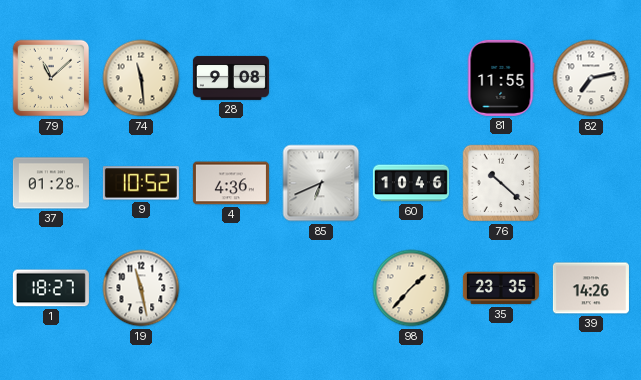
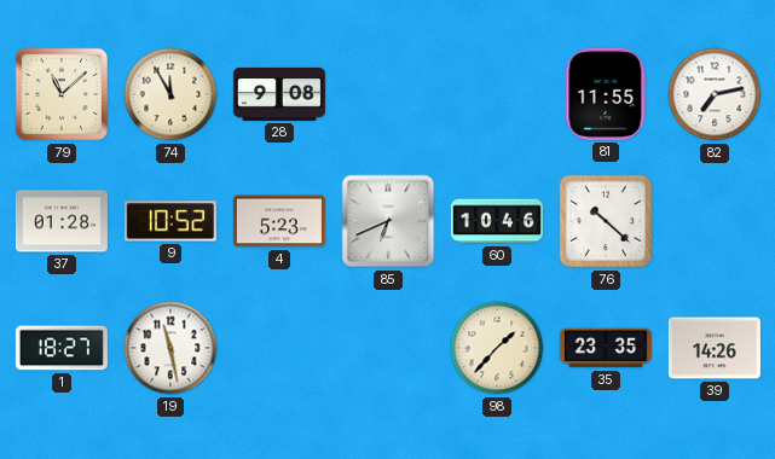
74: 11:29 -> 11:55
4: 4:36 -> 5:23
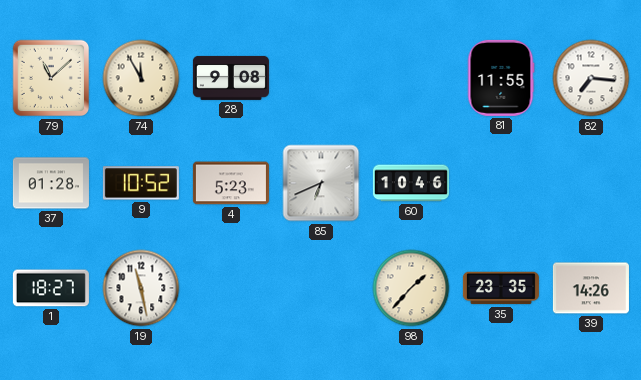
82: 7:13 -> 7:16
76: 10:22 -> none
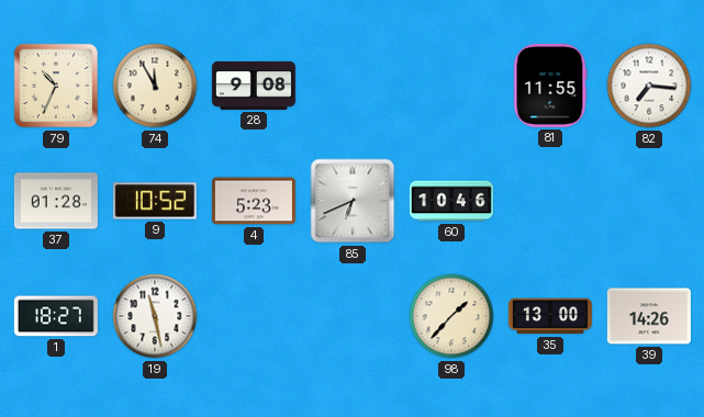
79: 11:08 -> 10:34
35: 23:35 -> 13:00
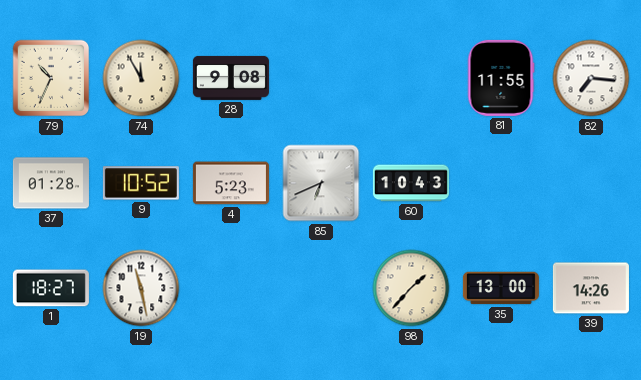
60: 10:46 -> 10:43
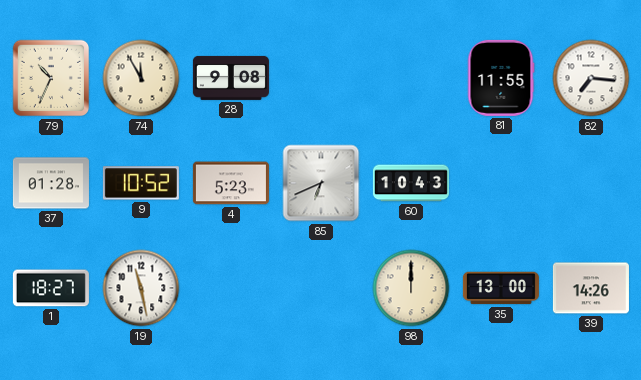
98: 1:37 -> 12:00
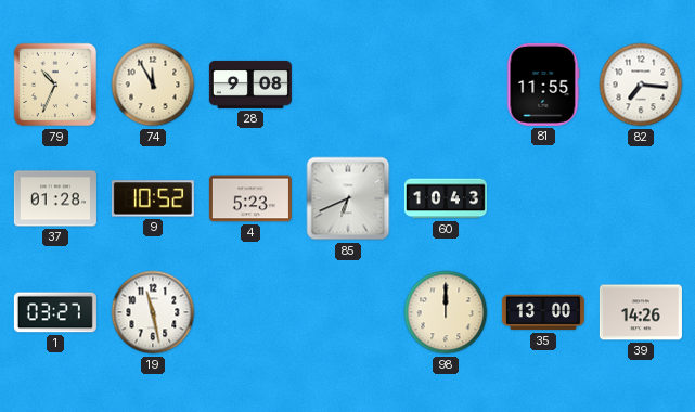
1: 18:27 -> 03:27
